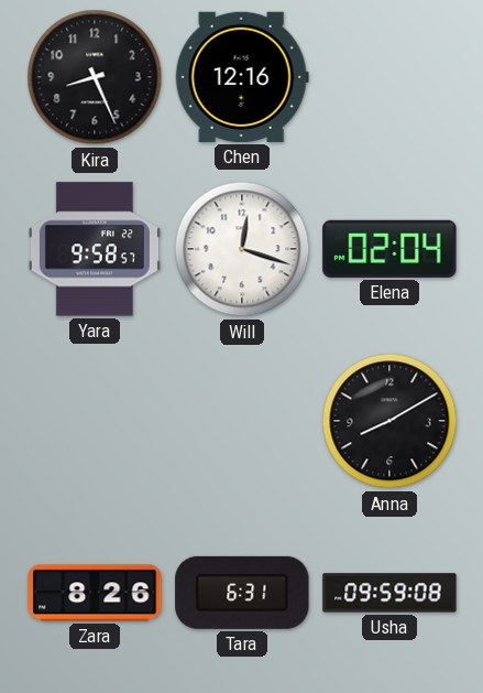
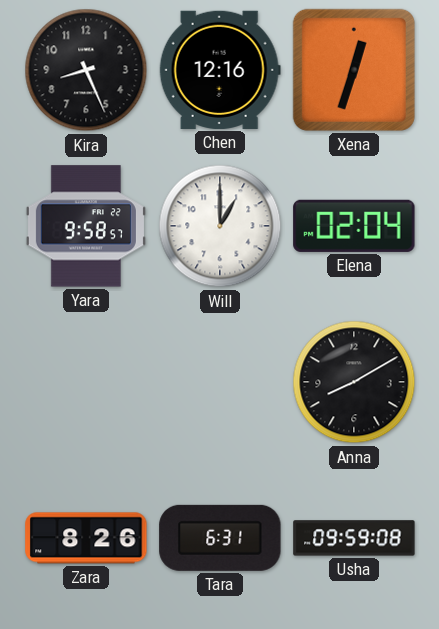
Xena: none -> 12:33
Will: 12:18 -> 1:00
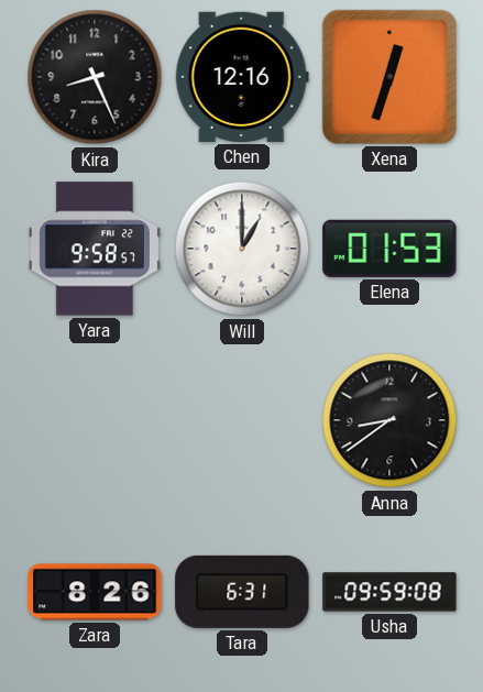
Elena: 02:04 -> 01:53
Anna: 8:10 -> 8:39
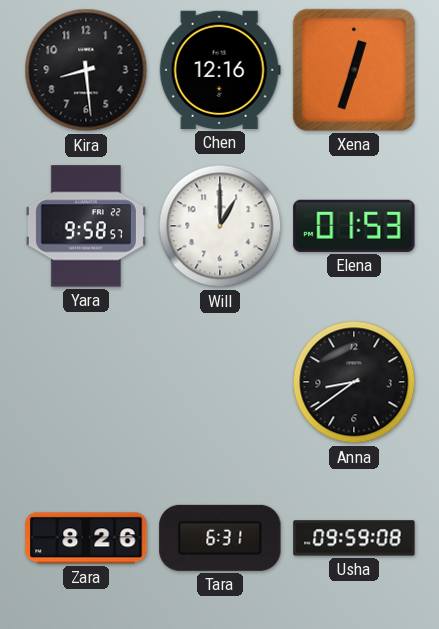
Kira: 8:26 -> 8:29
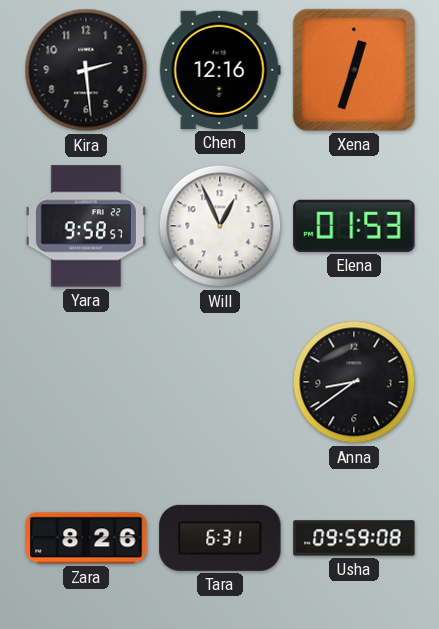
Kira: 8:29 -> 2:29
Will: 1:00 -> 12:56
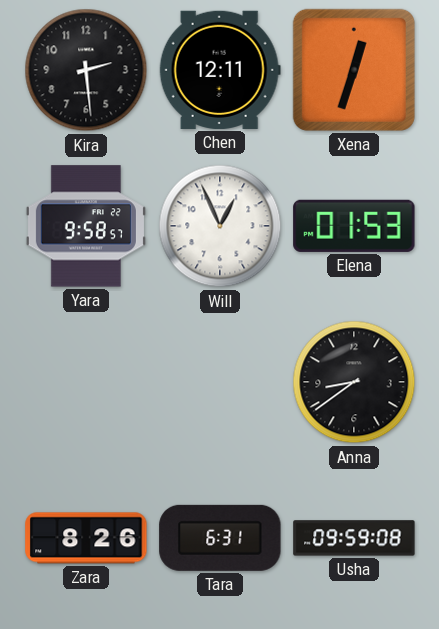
Chen: 12:16 -> 12:11
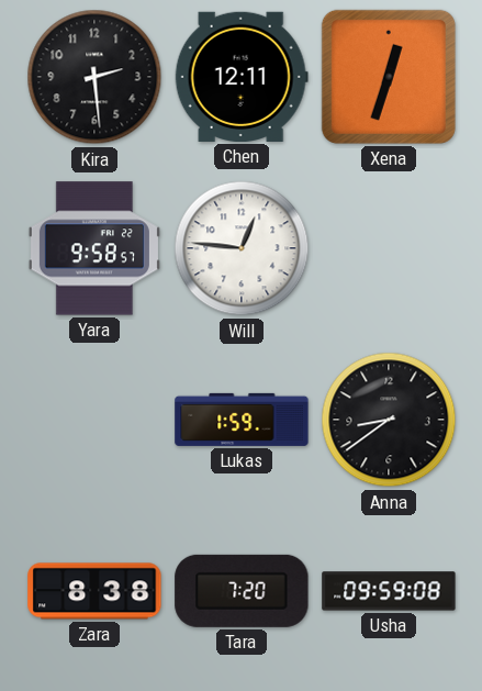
Will: 12:56 -> 12:46
Elena: 01:53 -> none
Lukas: none -> 1:59
Zara: 8:26 -> 8:38
Tara: 6:31 -> 7:20
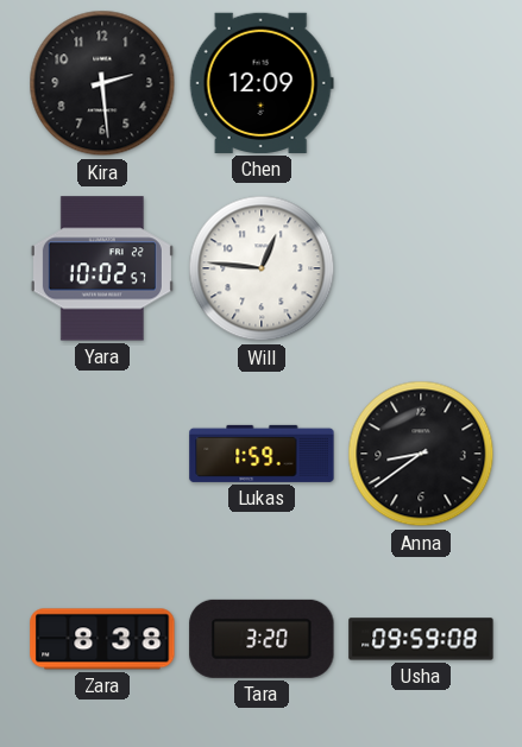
Chen: 12:11 -> 12:09
Xena: 12:33 -> none
Yara: 9:58 -> 10:02
Tara: 7:20 -> 3:20
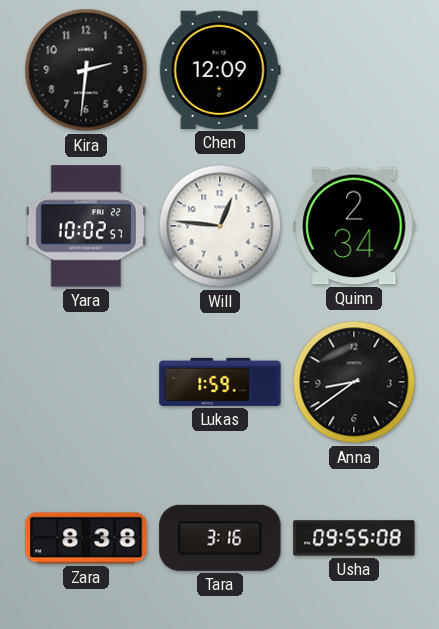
Kira: 2:29 -> 2:31
Quinn: none -> 2:34
Tara: 3:20 -> 3:16
Usha: 09:59 -> 09:55
